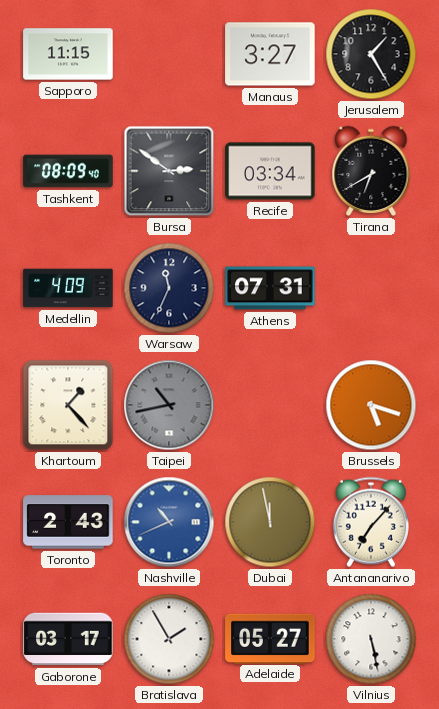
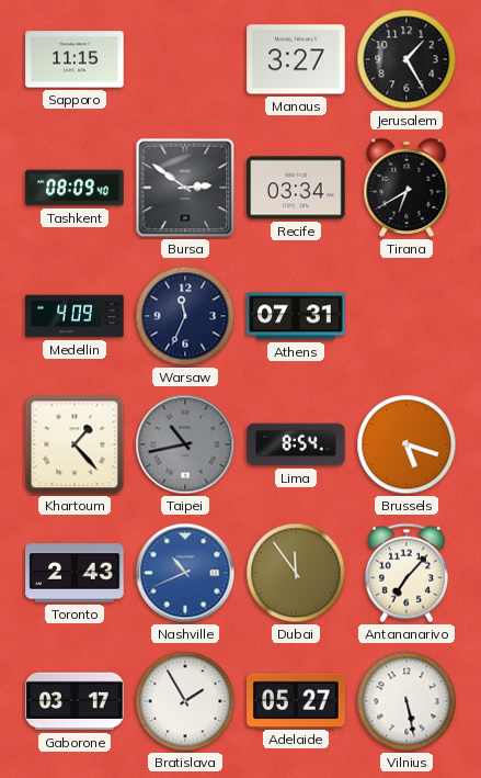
Lima: none -> 8:54
Dubai: 11:58 -> 11:54
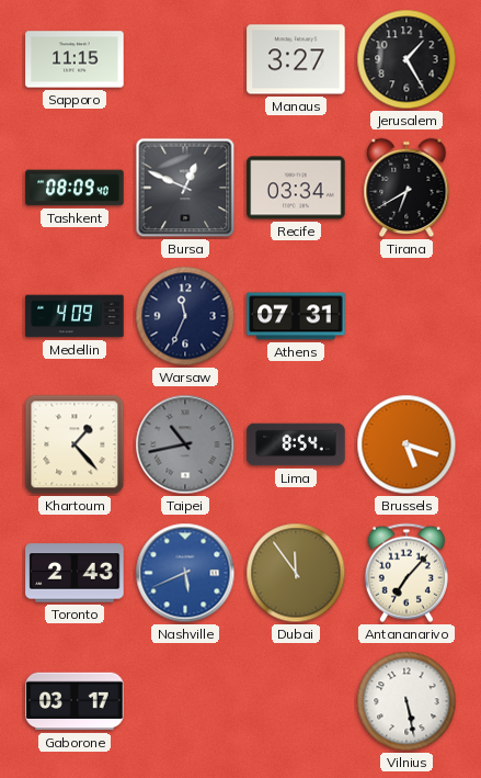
Bursa: 2:51 -> 12:49
Nashville: 10:41 -> 5:41
Bratislava: 1:55 -> none
Adelaide: 05:27 -> none
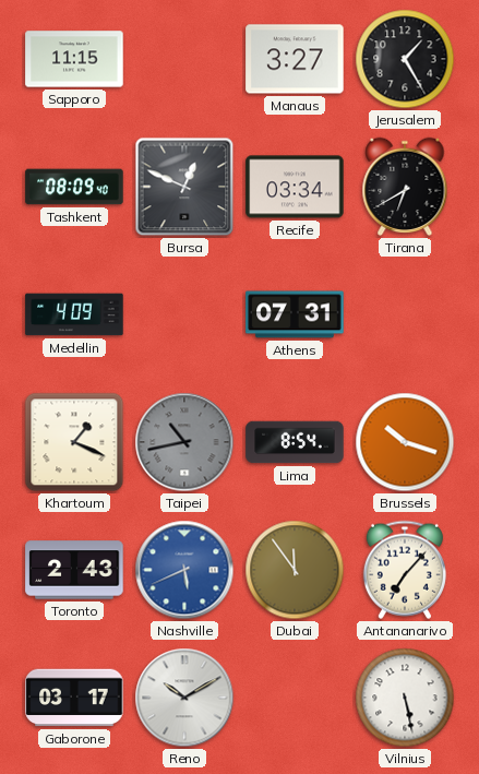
Warsaw: 11:34 -> none
Khartoum: 1:23 -> 1:19
Brussels: 5:18 -> 10:18
Reno: none -> 10:10
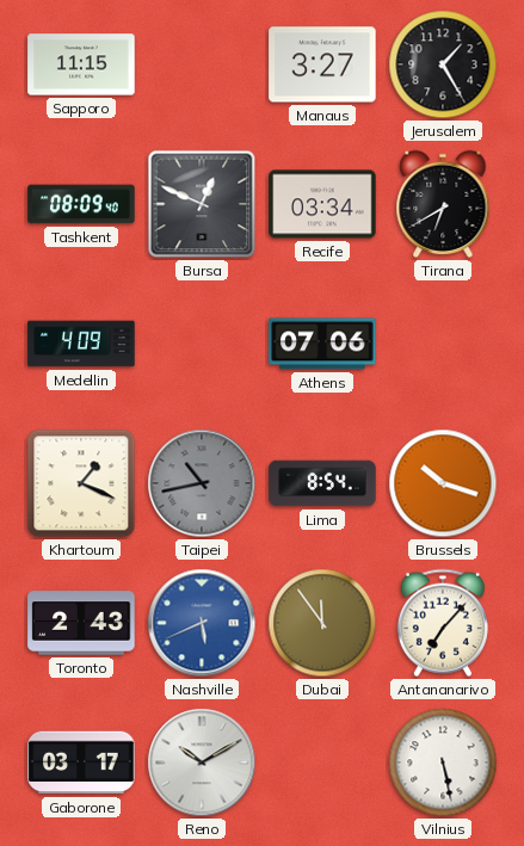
Athens: 07:31 -> 07:06
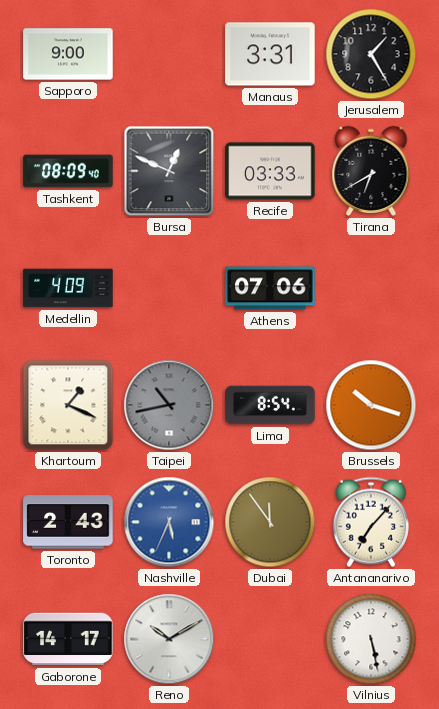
Sapporo: 11:15 -> 9:00
Manaus: 3:27 -> 3:31
Recife: 03:34 -> 03:33
Nashville: 5:41 -> 5:34
Gaborone: 03:17 -> 14:17
